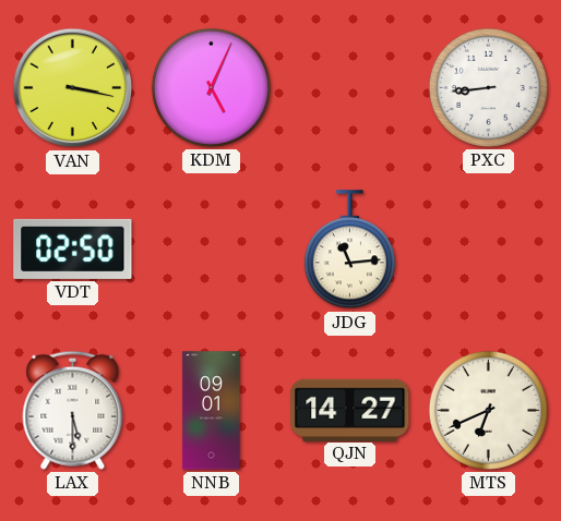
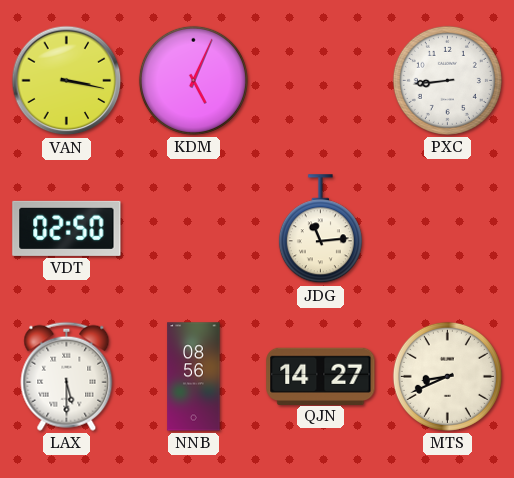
NNB: 09:01 -> 08:56
MTS: 6:41 -> 8:41
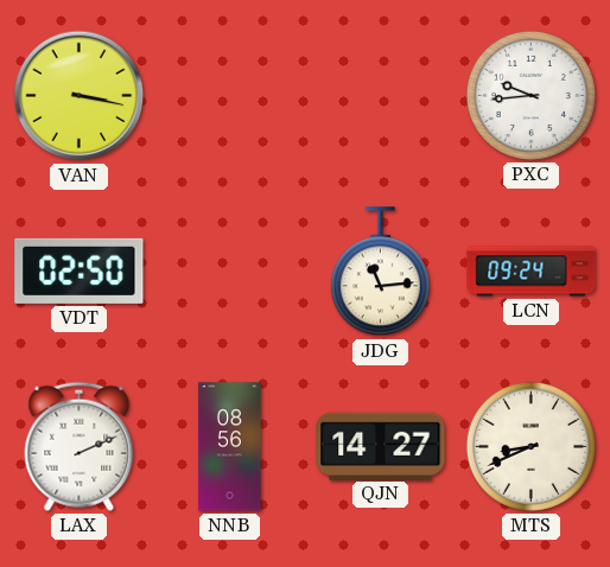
KDM: 5:04 -> none
PXC: 8:44 -> 9:44
LCN: none -> 09:24
LAX: 5:30 -> 2:11
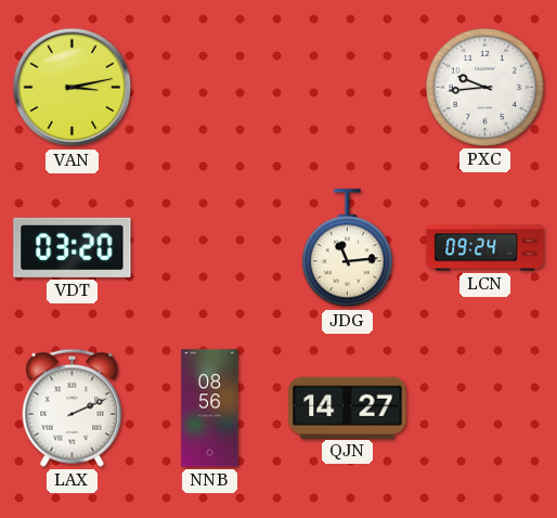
VAN: 3:17 -> 3:13
VDT: 02:50 -> 03:20
MTS: 8:41 -> none
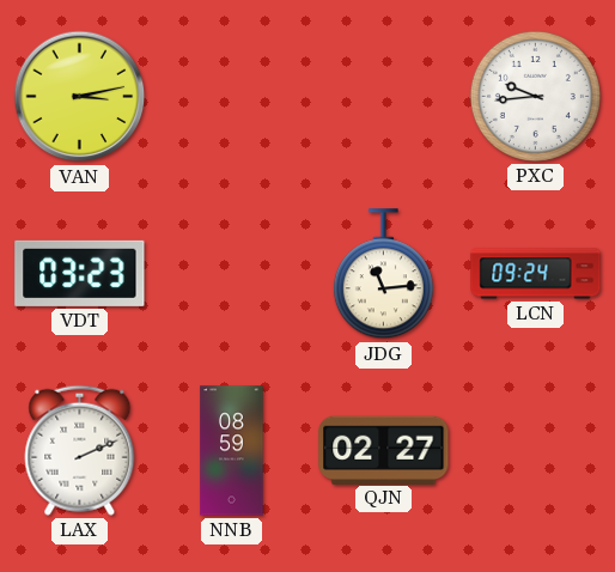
VDT: 03:20 -> 03:23
NNB: 08:56 -> 08:59
QJN: 14:27 -> 02:27
